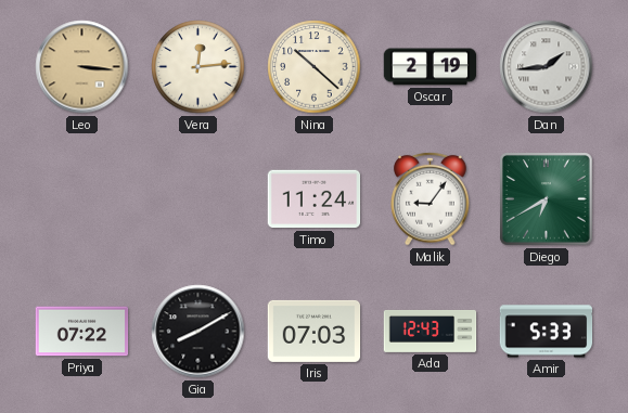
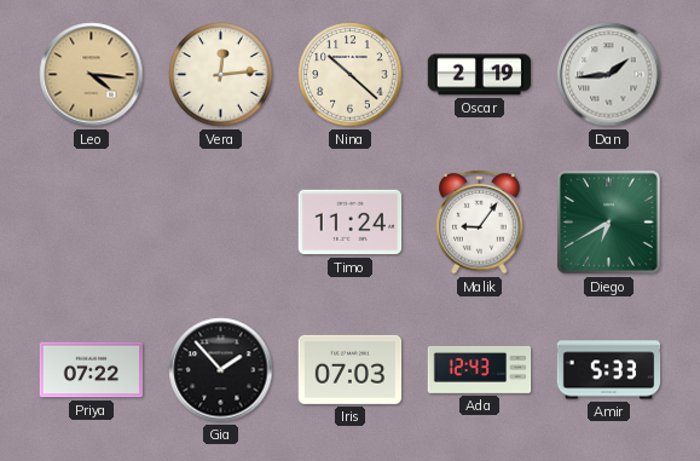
Leo: 3:16 -> 4:16
Gia: 8:10 -> 1:53
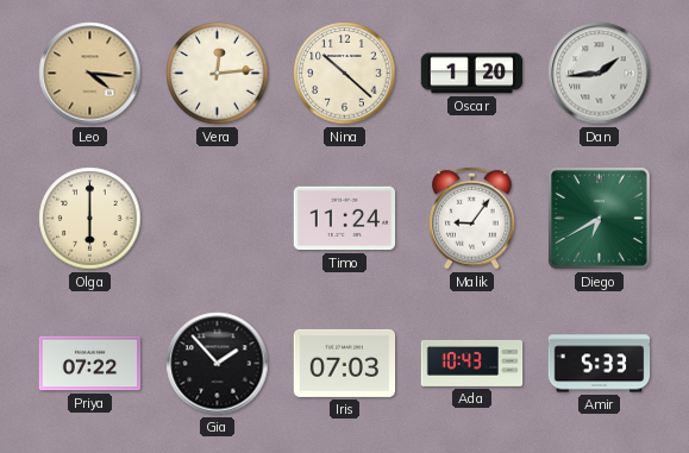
Oscar: 2:19 -> 1:20
Olga: none -> 6:00
Ada: 12:43 -> 10:43
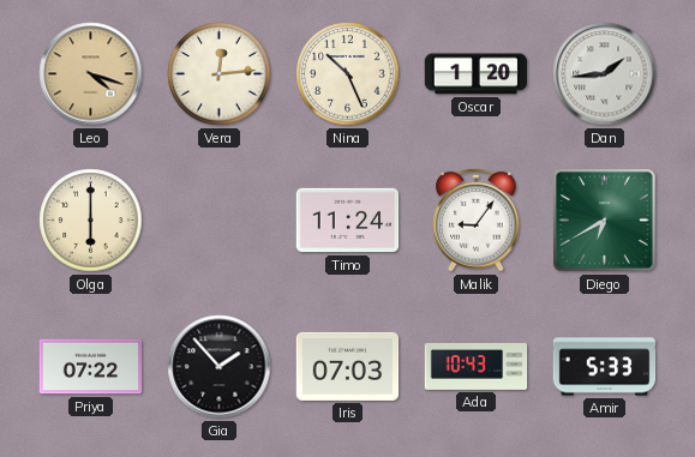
Leo: 4:16 -> 4:18
Nina: 10:22 -> 10:26
